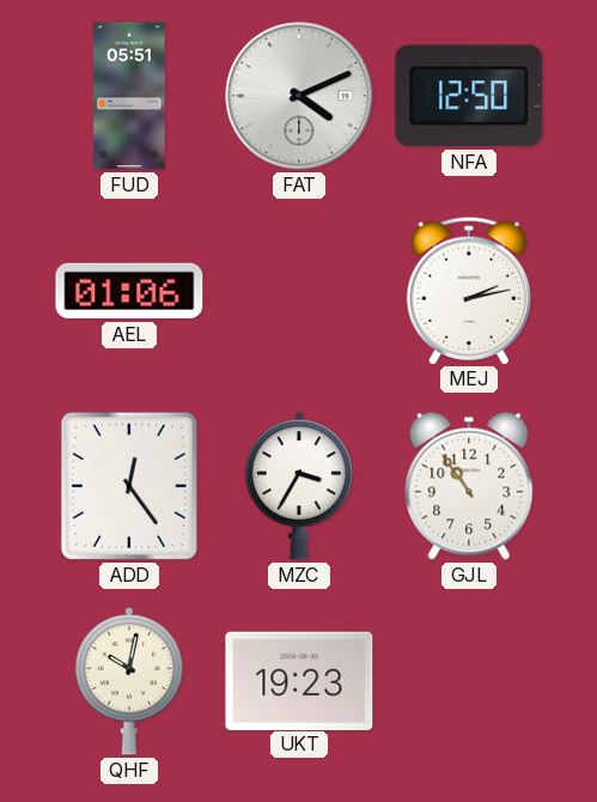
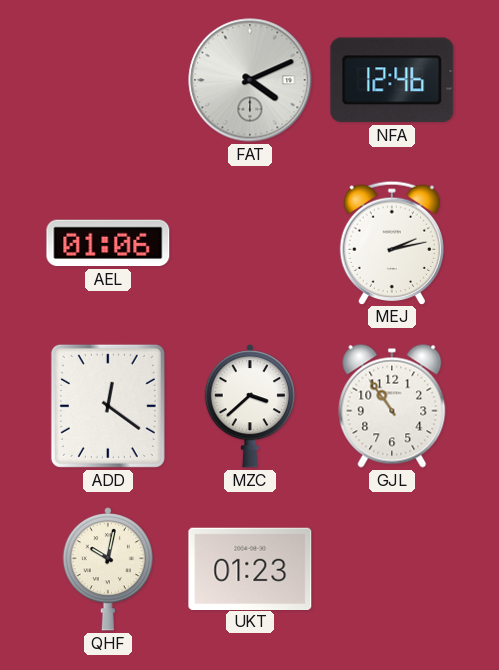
FUD: 05:51 -> none
NFA: 12:50 -> 12:46
ADD: 12:24 -> 12:21
MZC: 3:35 -> 3:38
UKT: 19:23 -> 01:23
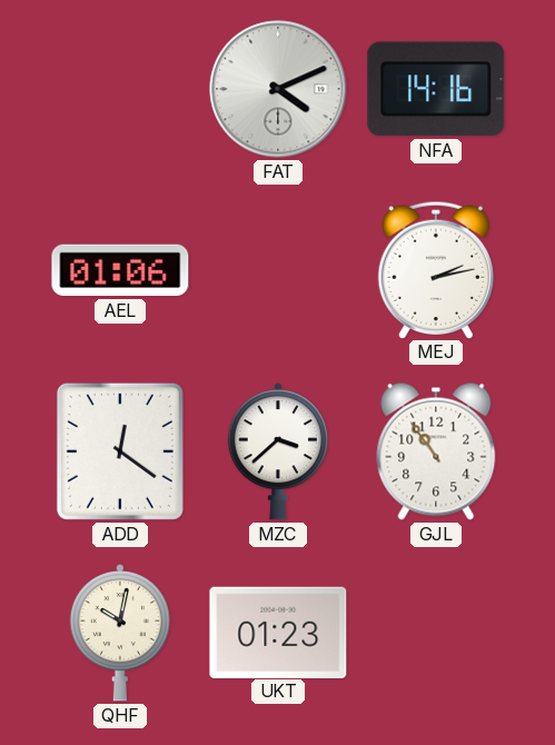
NFA: 12:46 -> 14:16
